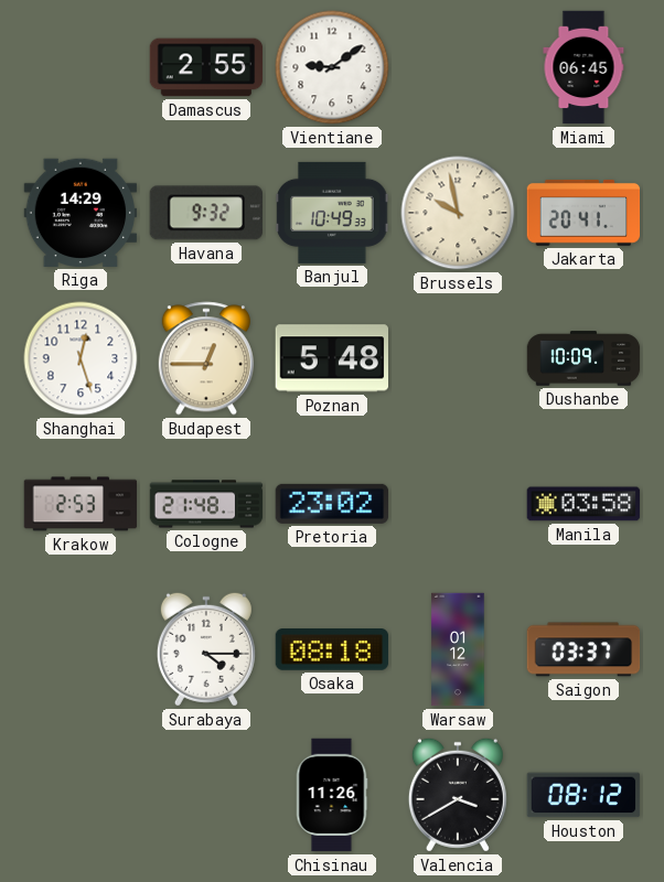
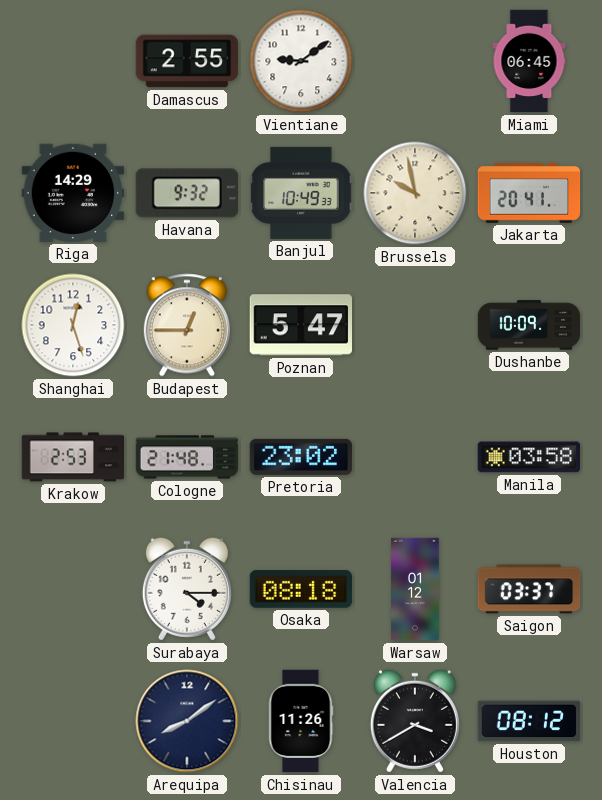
Poznan: 5:48 -> 5:47
Arequipa: none -> 8:09
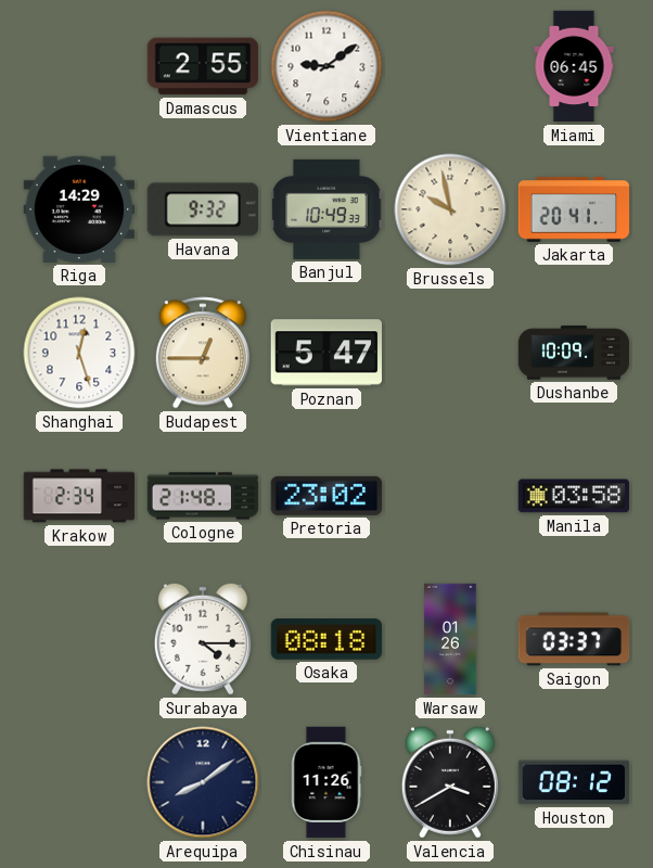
Krakow: 2:53 -> 2:34
Warsaw: 01:12 -> 01:26
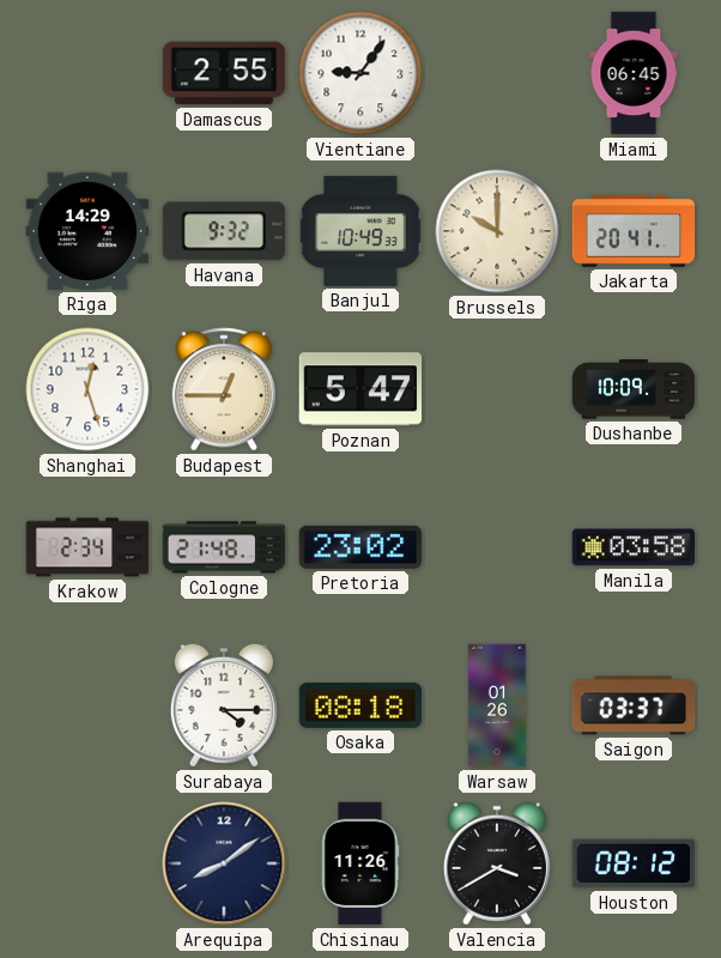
Vientiane: 9:09 -> 9:06
Brussels: 9:58 -> 10:00
